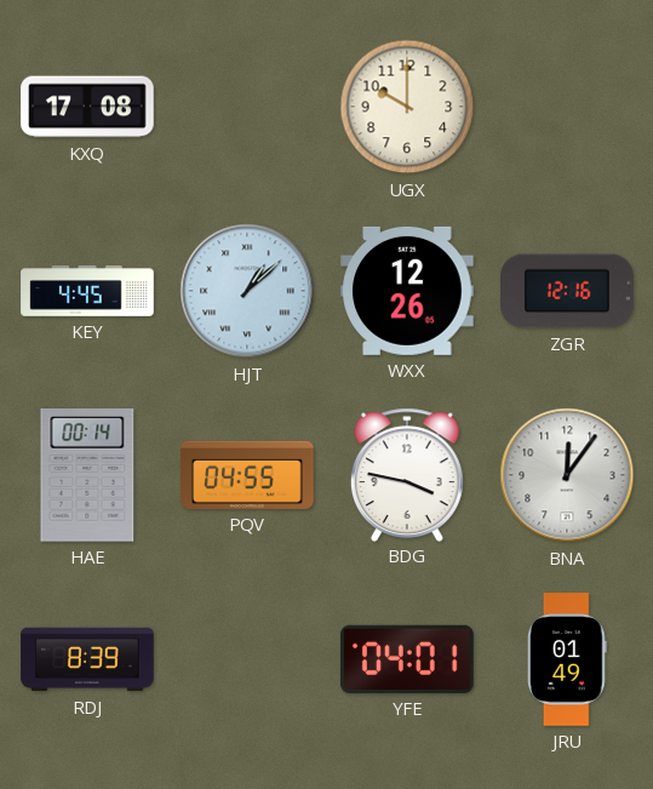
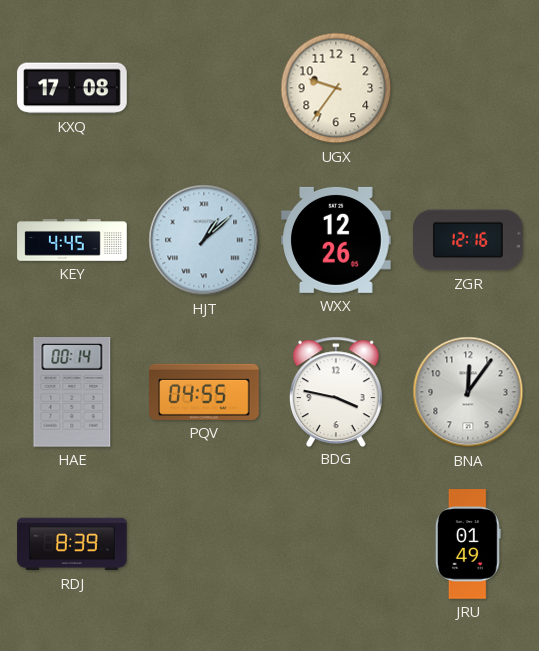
UGX: 10:00 -> 9:36
YFE: 04:01 -> none
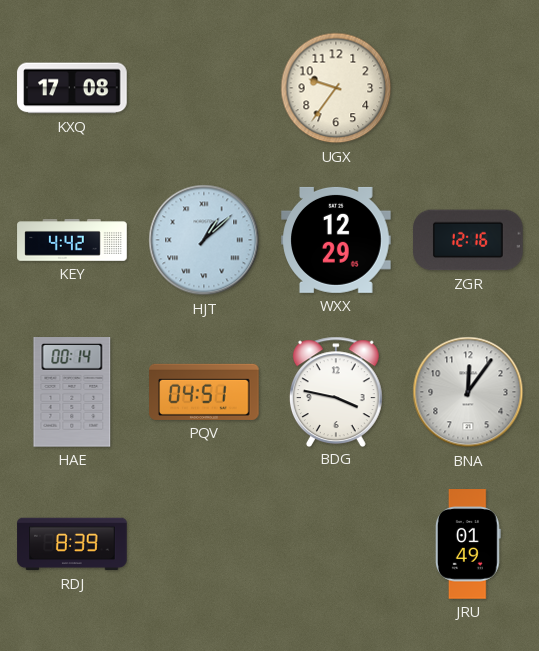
KEY: 4:45 -> 4:42
WXX: 12:26 -> 12:29
PQV: 04:55 -> 04:51
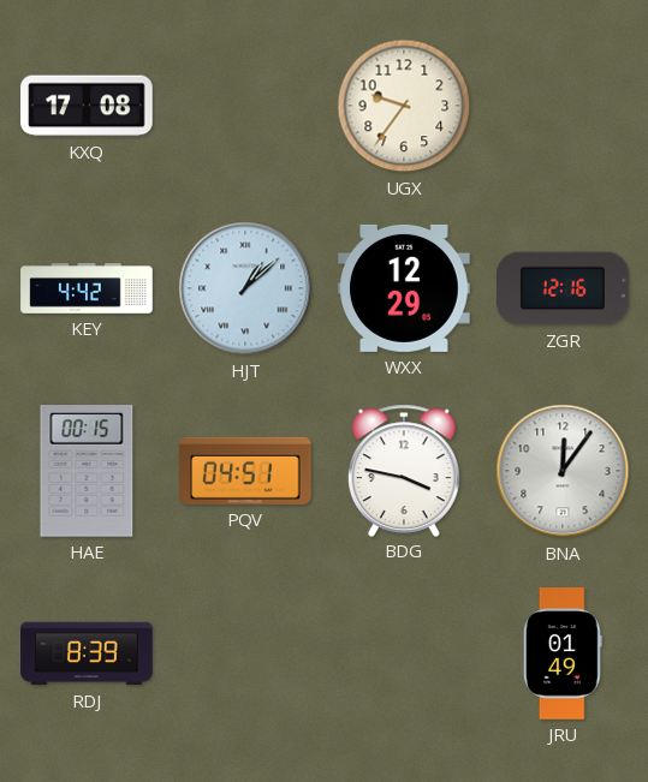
HAE: 00:14 -> 00:15
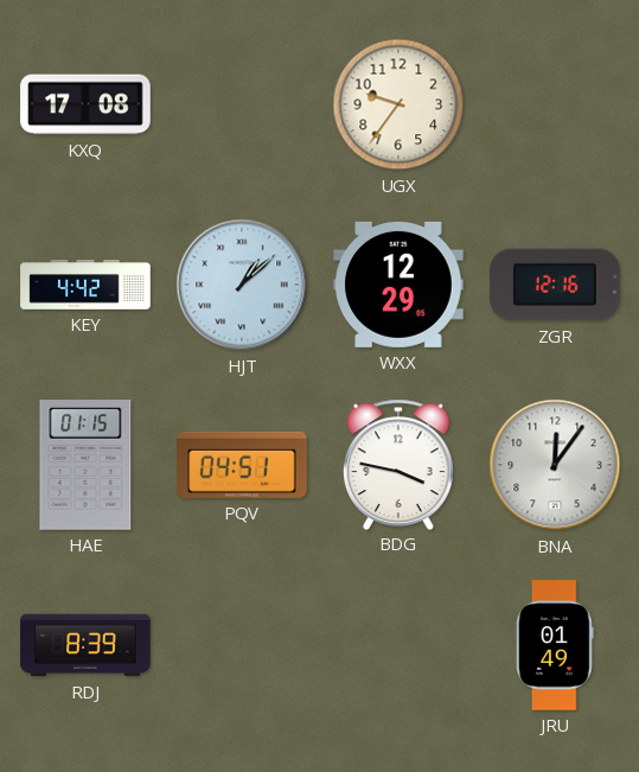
HAE: 00:15 -> 01:15
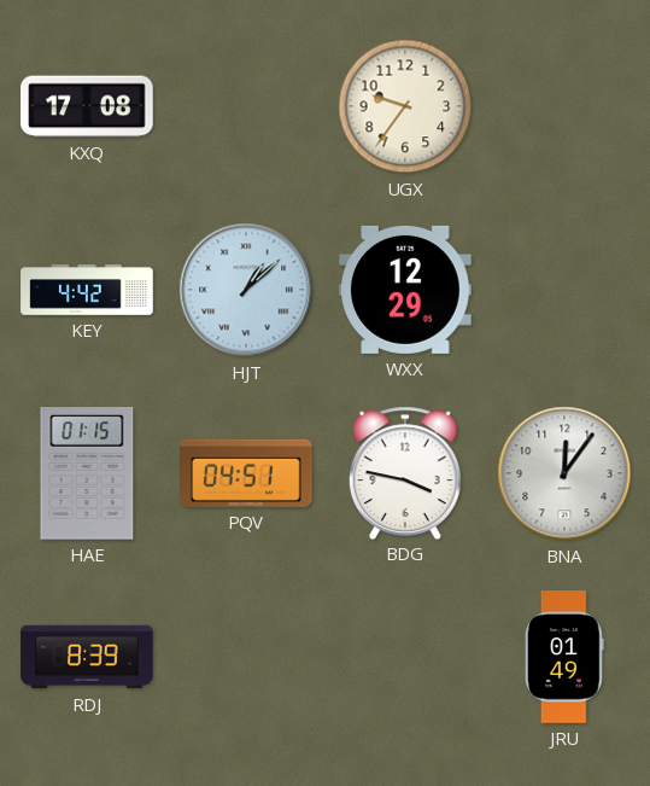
ZGR: 12:16 -> none
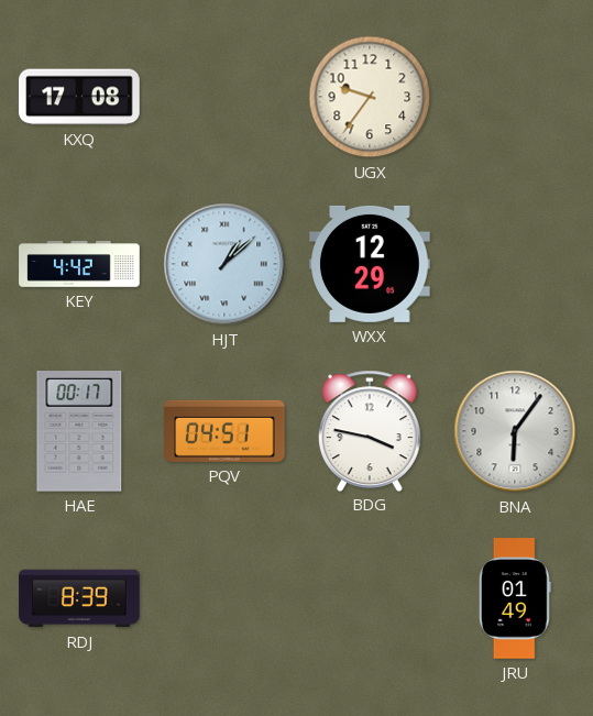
HAE: 01:15 -> 00:17
BNA: 12:06 -> 6:06
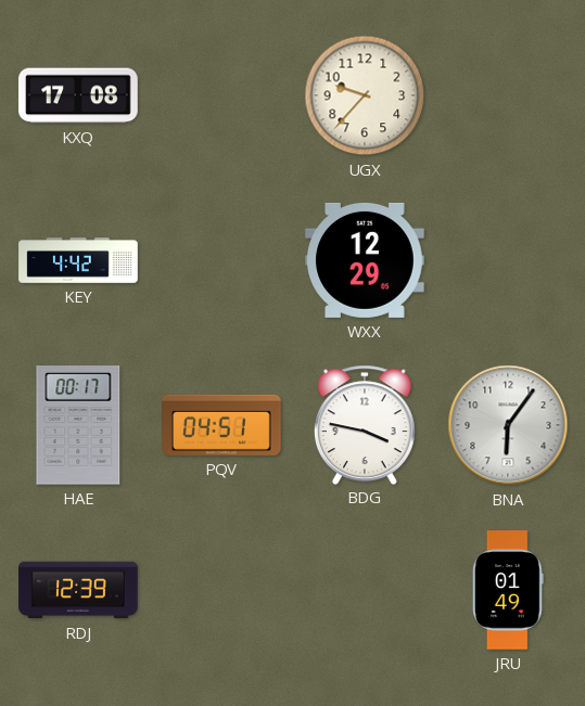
UGX: 9:36 -> 9:37
HJT: 1:08 -> none
RDJ: 8:39 -> 12:39
